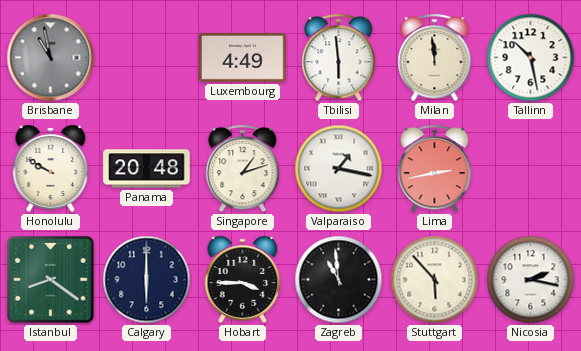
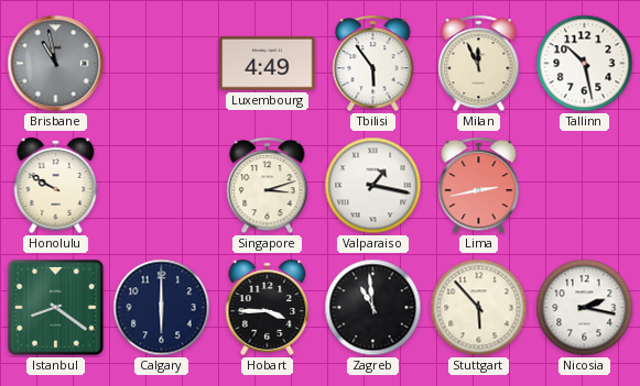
Tbilisi: 5:59 -> 5:54
Milan: 11:59 -> 11:56
Panama: 20:48 -> none
Singapore: 1:12 -> 3:12
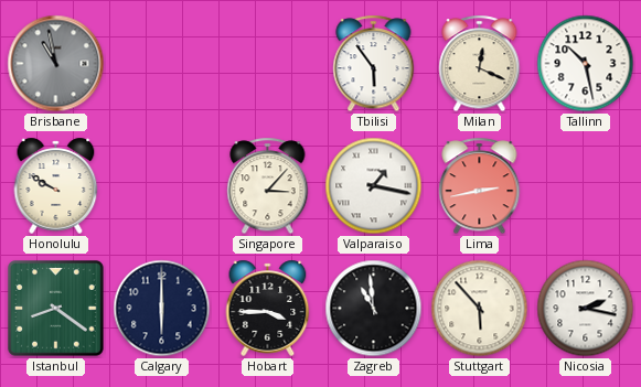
Luxembourg: 4:49 -> none
Milan: 11:56 -> 12:19
Singapore: 3:12 -> 3:07
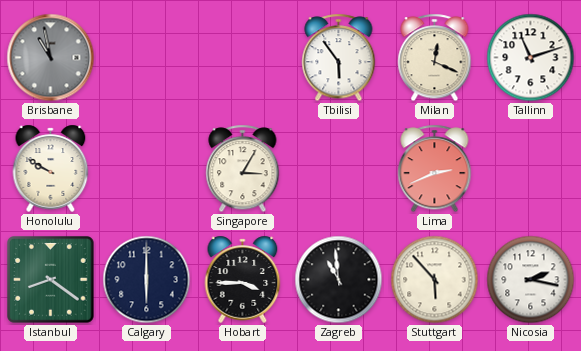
Tallinn: 10:28 -> 11:12
Singapore: 3:07 -> 3:05
Valparaiso: 1:17 -> none
Lima: 2:43 -> 2:41
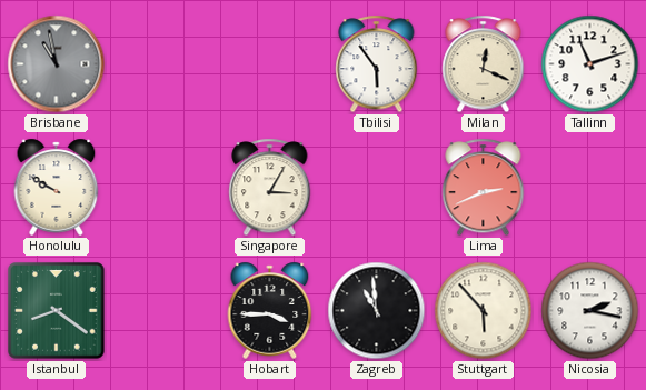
Calgary: 6:00 -> none
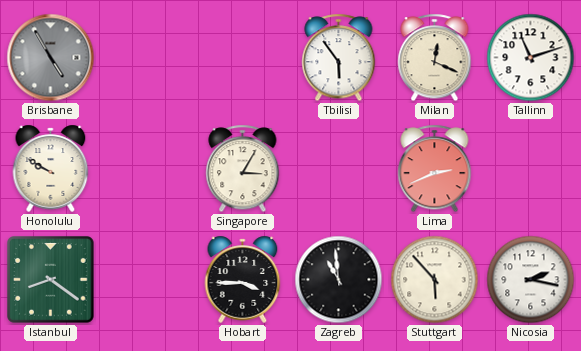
Brisbane: 10:58 -> 4:55
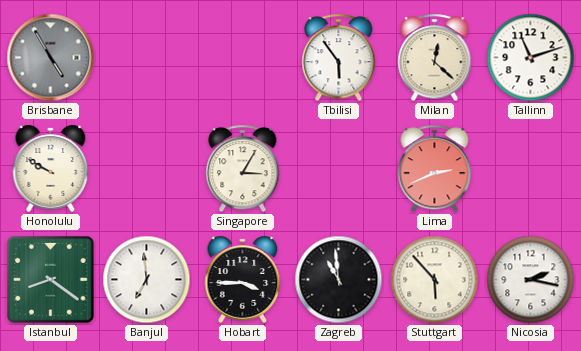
Milan: 12:19 -> 12:22
Banjul: none -> 6:59
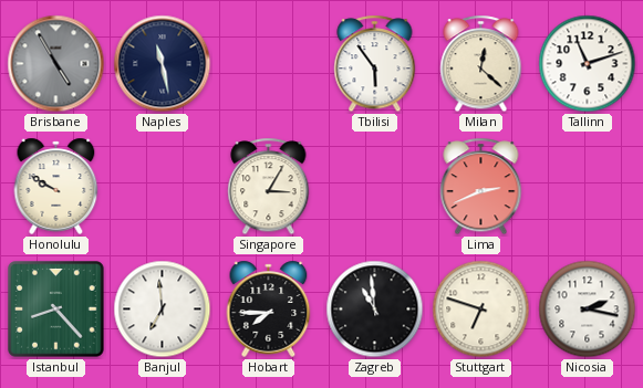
Naples: none -> 11:28
Istanbul: 8:21 -> 8:23
Hobart: 3:45 -> 7:45
Stuttgart: 5:53 -> 6:48
